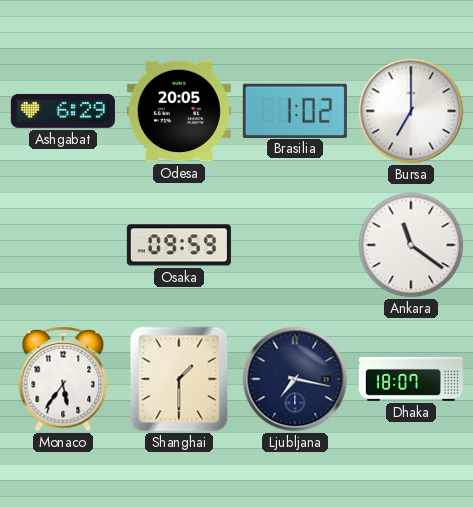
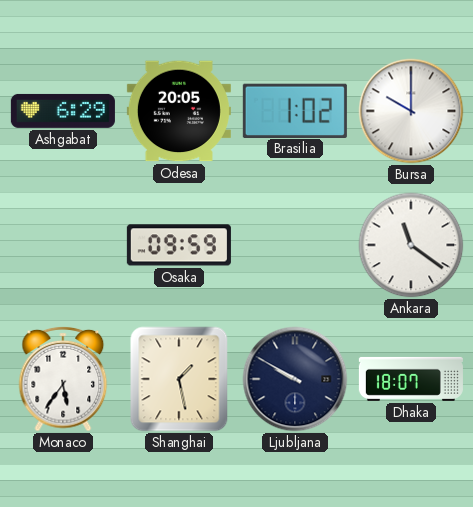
Bursa: 7:00 -> 10:00
Shanghai: 1:30 -> 1:28
Ljubljana: 7:17 -> 9:50
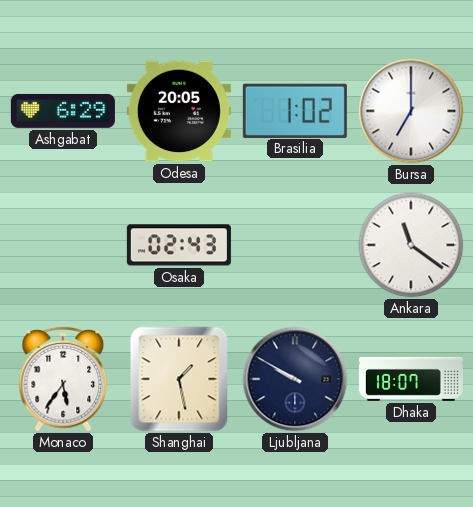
Bursa: 10:00 -> 7:00
Osaka: 09:59 -> 02:43
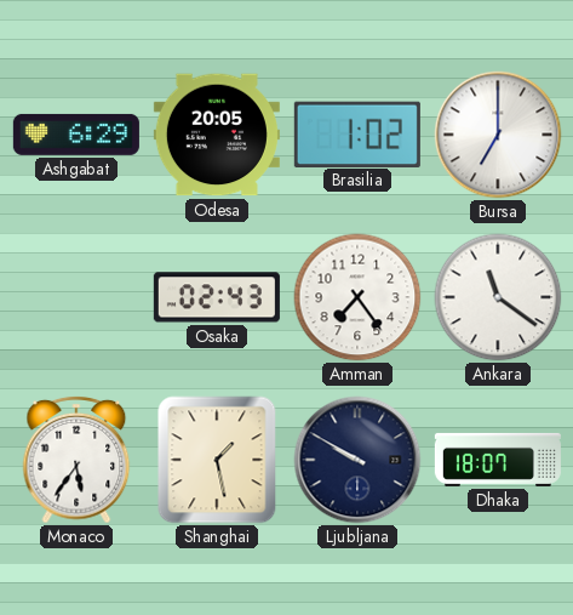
Amman: none -> 7:24
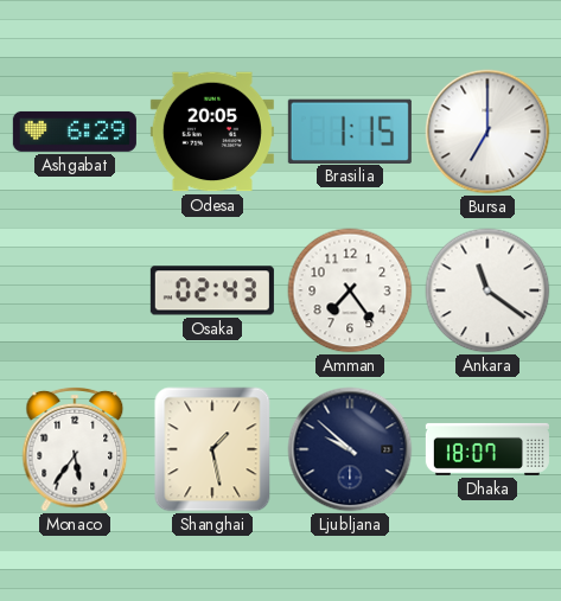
Brasilia: 1:02 -> 1:15
Ljubljana: 9:50 -> 9:52
